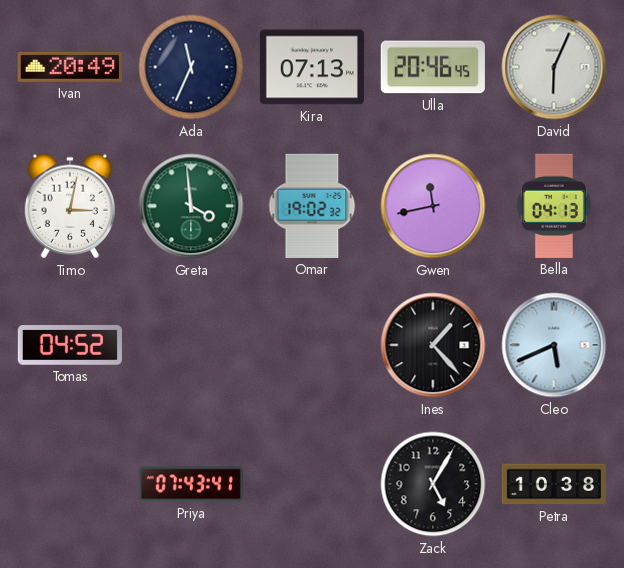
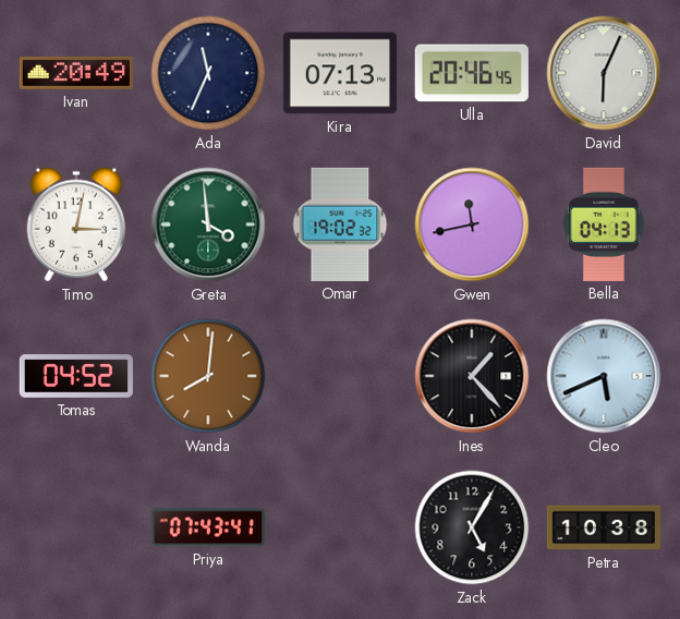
Wanda: none -> 8:01
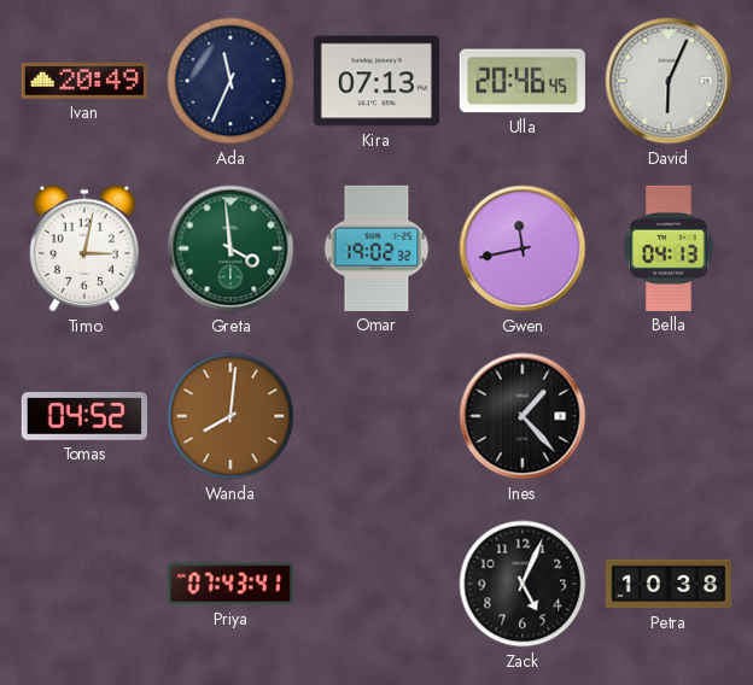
Cleo: 5:41 -> none
Zack: 5:05 -> 5:04
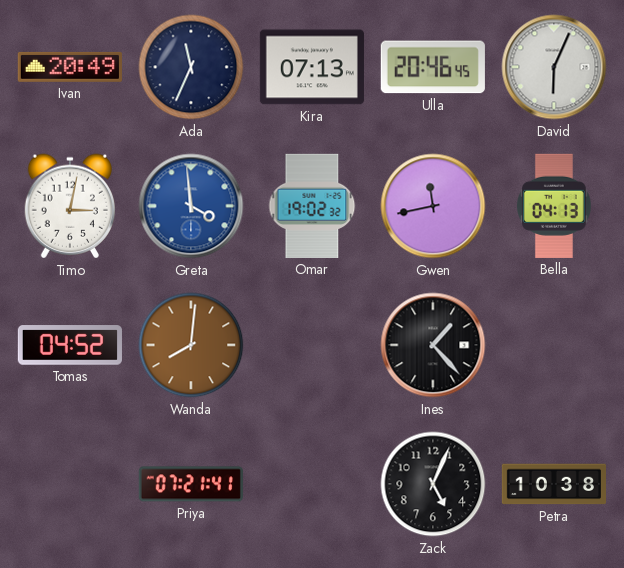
Greta dial: green -> blue
Priya: 07:43 -> 07:21
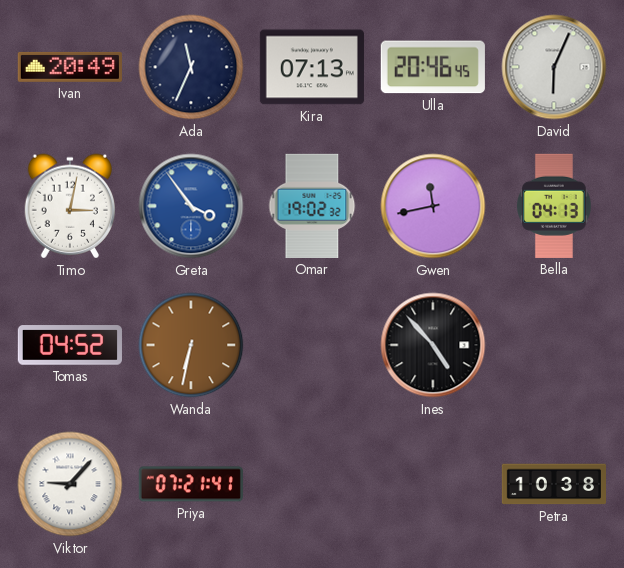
Greta: 3:59 -> 3:54
Wanda: 8:01 -> 6:32
Ines: 1:23 -> 4:53
Viktor: none -> 9:07
Zack: 5:04 -> none
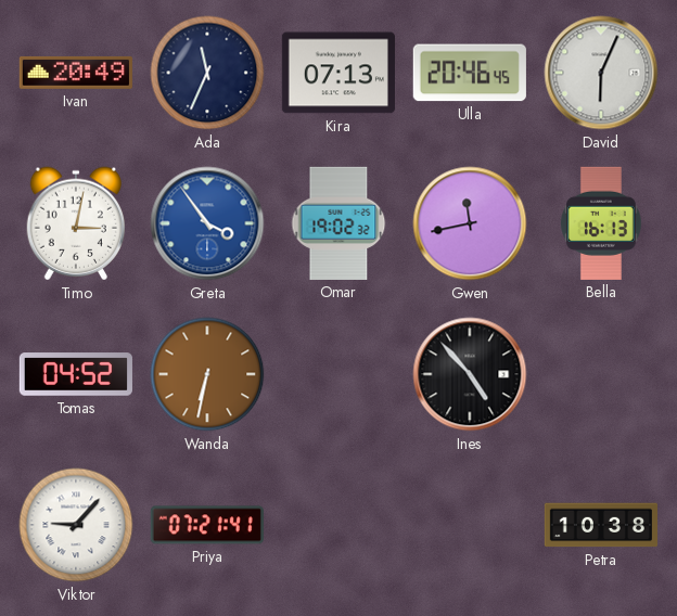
Bella: 04:13 -> 16:13
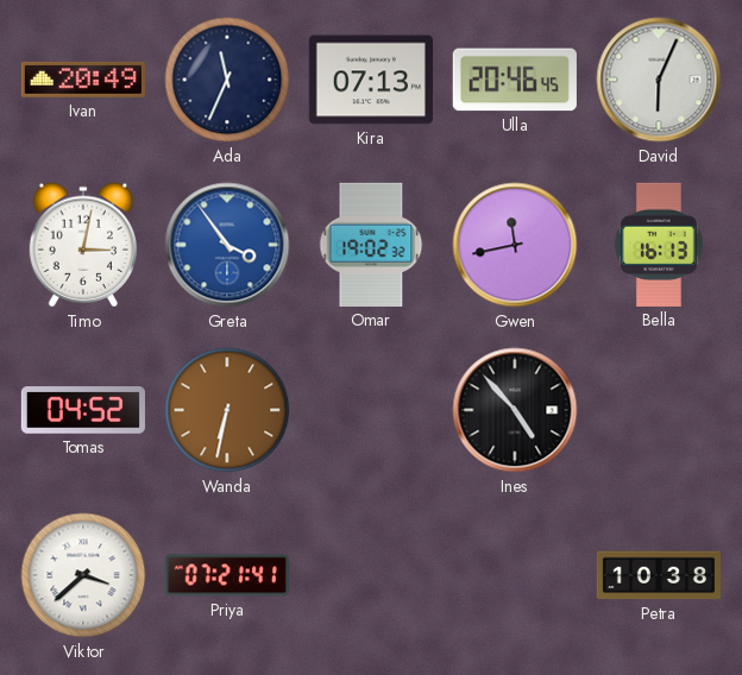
Viktor: 9:07 -> 3:38
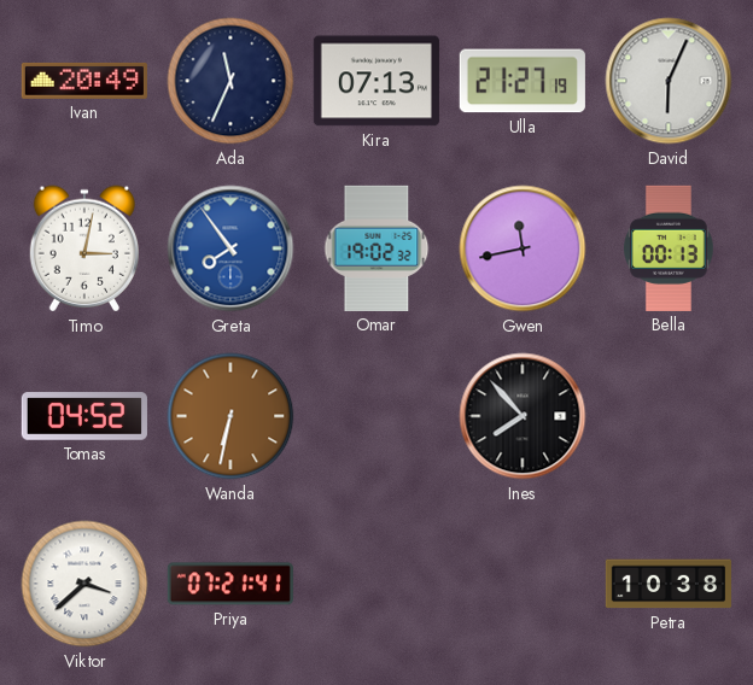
Ulla: 20:46 -> 21:27
Greta: 3:54 -> 7:54
Bella: 16:13 -> 00:13
Ines: 4:53 -> 7:53
